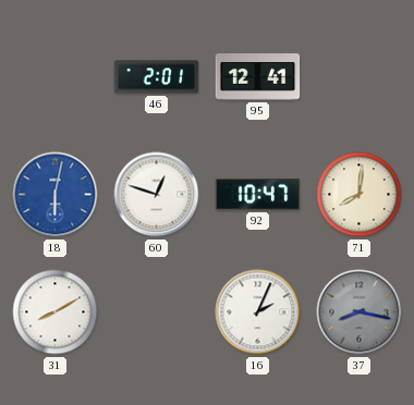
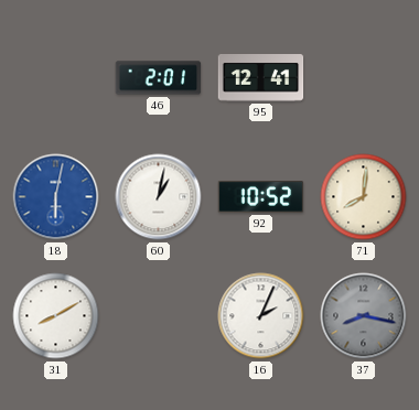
60: 12:48 -> 1:02
92: 10:47 -> 10:52
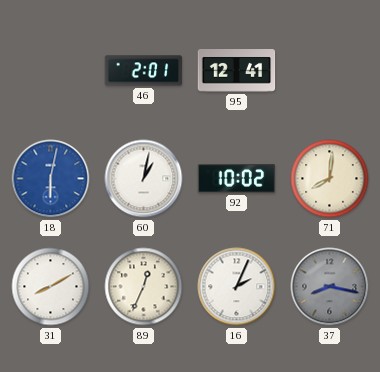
92: 10:52 -> 10:02
89: none -> 12:34
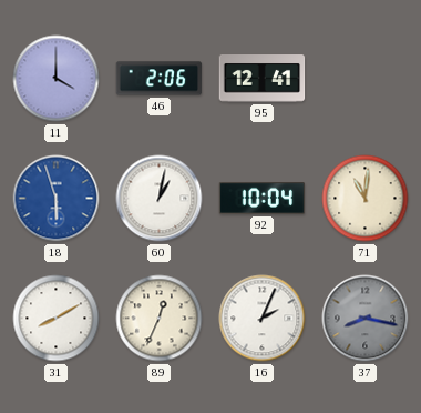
11: none -> 4:00
46: 2:01 -> 2:06
18: 6:02 -> 5:57
92: 10:02 -> 10:04
71: 8:01 -> 11:01
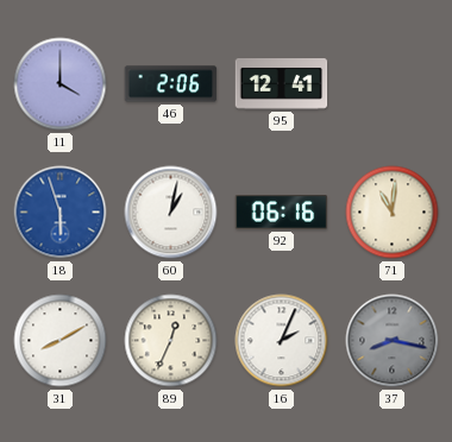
92: 10:04 -> 06:16
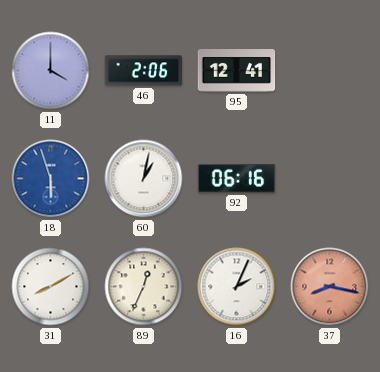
71: 11:01 -> none
37 dial: grey -> salmon
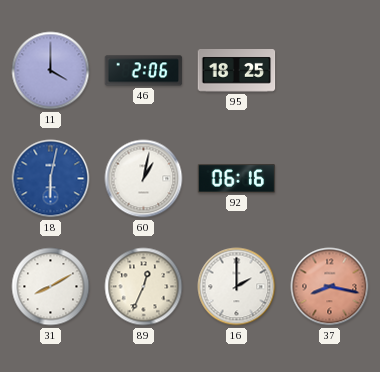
95: 12:41 -> 18:25
18: 5:57 -> 6:02
16: 2:04 -> 2:00
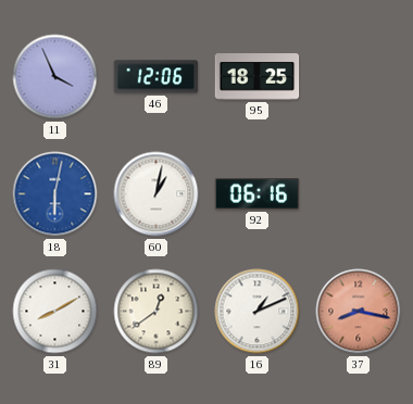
11: 4:00 -> 3:56
46: 2:06 -> 12:06
89: 12:34 -> 12:39
16: 2:00 -> 1:11
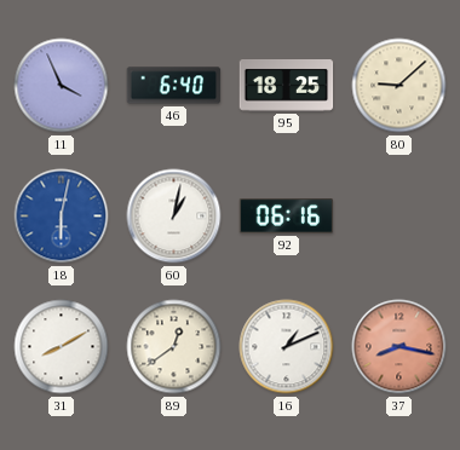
46: 12:06 -> 6:40
80: none -> 9:08
